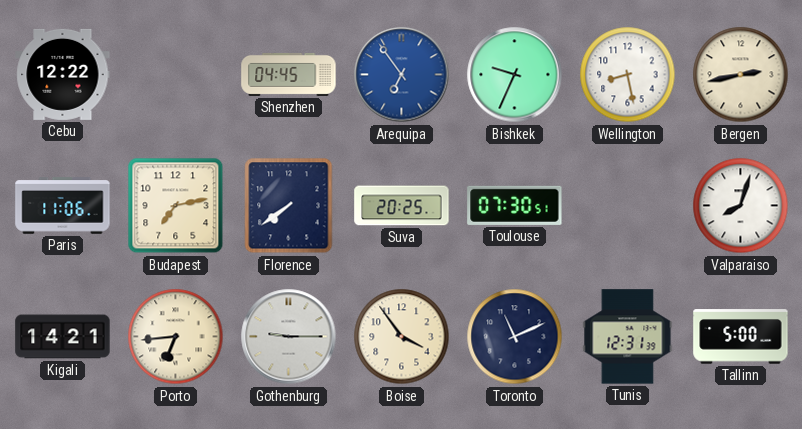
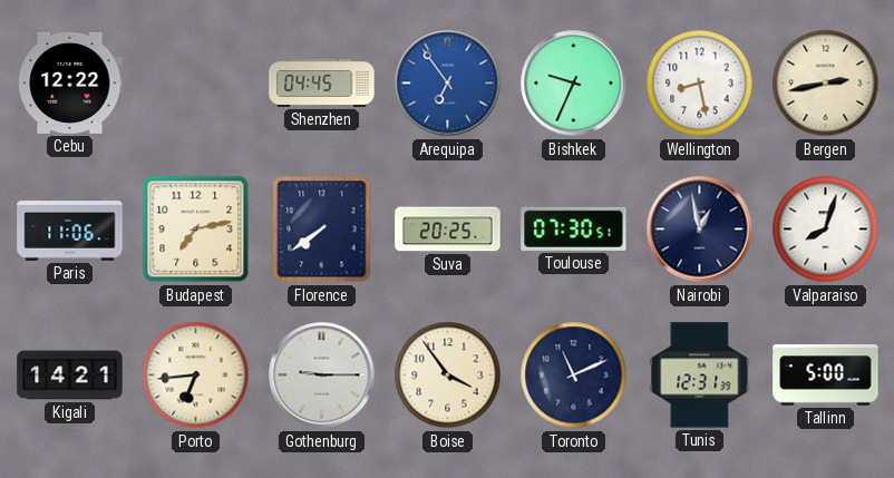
Nairobi: none -> 12:58
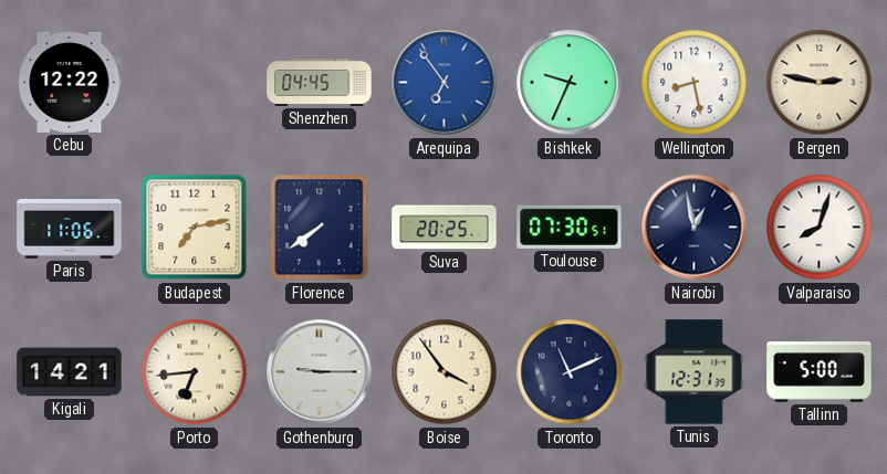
Bergen: 2:43 -> 2:47
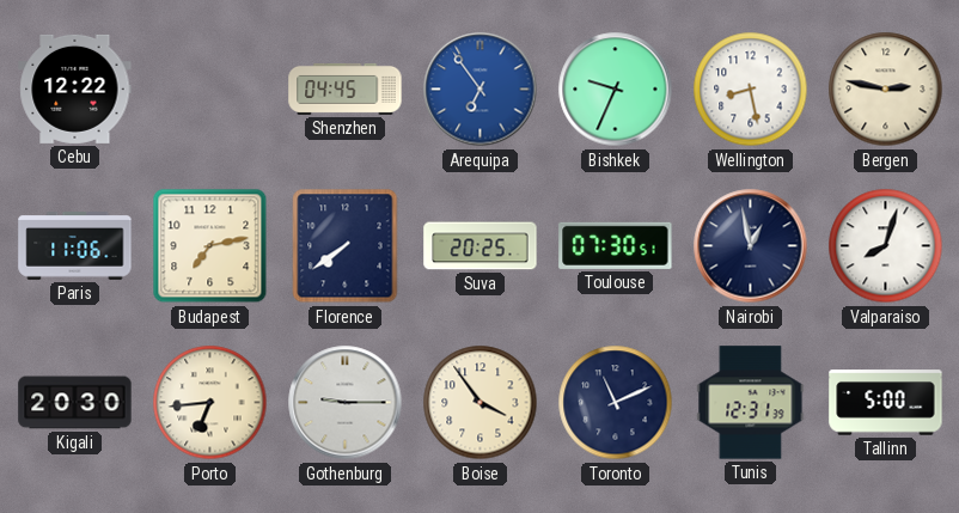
Kigali: 14:21 -> 20:30
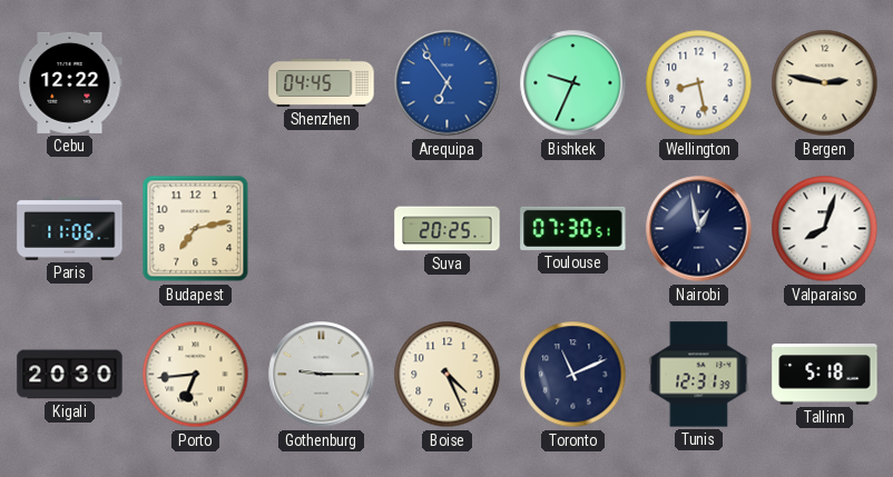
Florence: 7:39 -> none
Boise: 3:54 -> 4:26
Tallinn: 5:00 -> 5:18
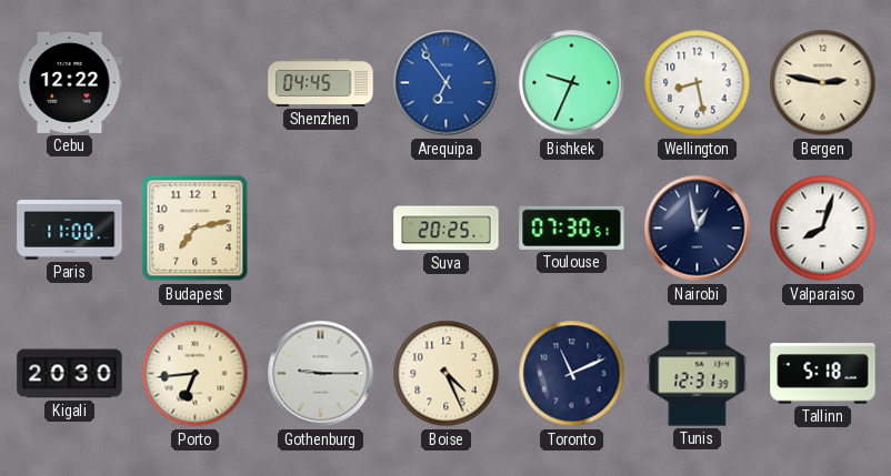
Paris: 11:06 -> 11:00
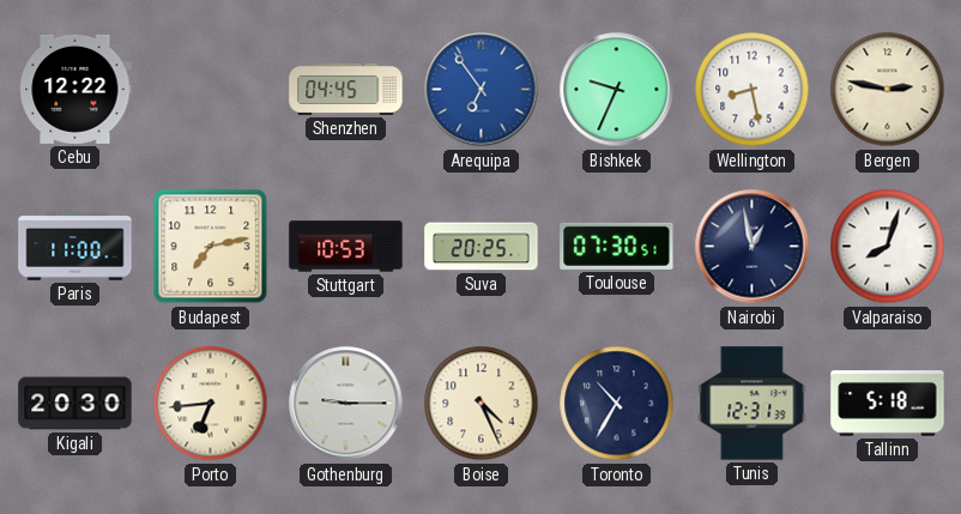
Stuttgart: none -> 10:53
Toronto: 11:11 -> 10:35
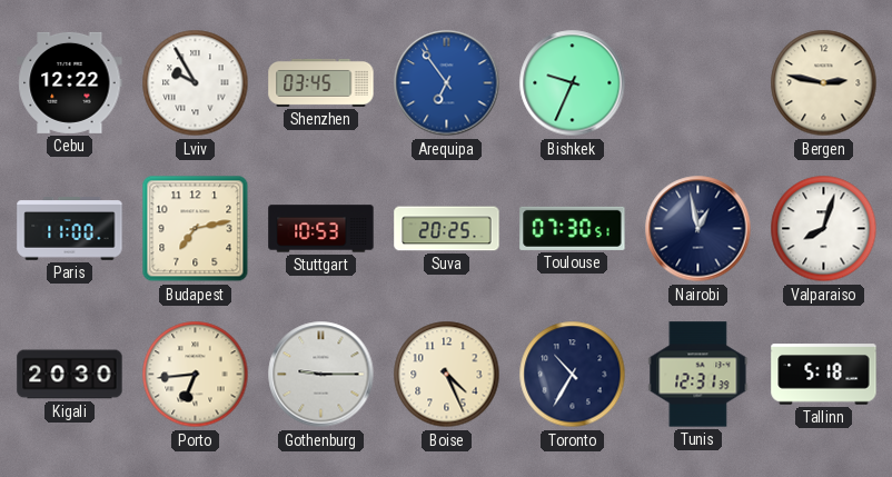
Lviv: none -> 9:55
Shenzhen: 04:45 -> 03:45
Wellington: 8:28 -> none
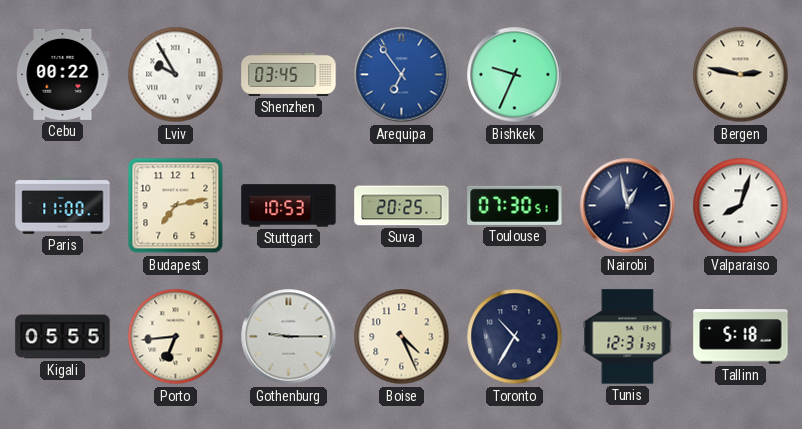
Cebu: 12:22 -> 00:22
Kigali: 20:30 -> 05:55
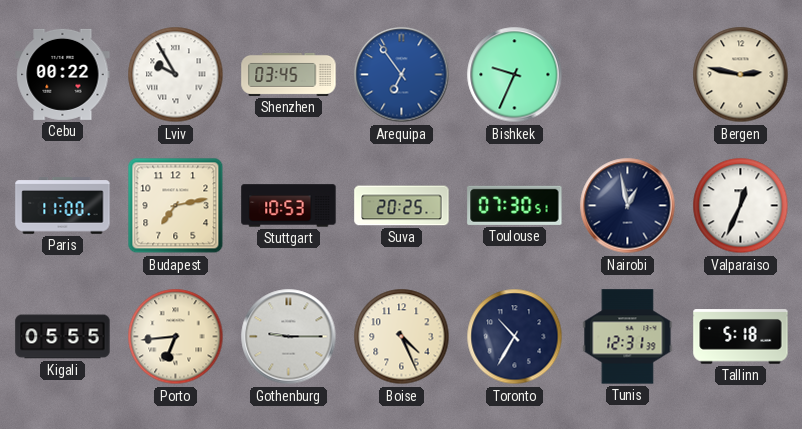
Valparaiso: 8:03 -> 12:34
